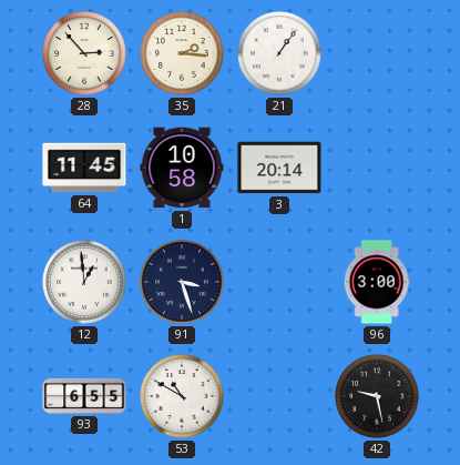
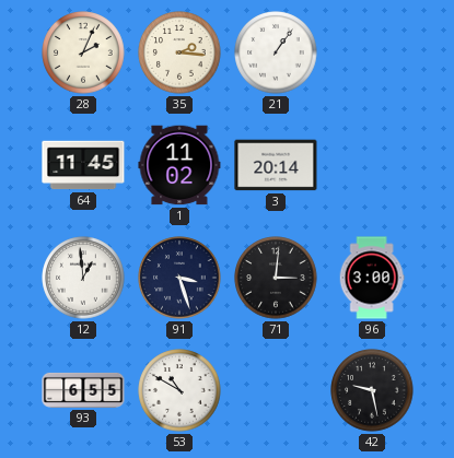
28: 2:53 -> 2:04
1: 10:58 -> 11:02
71: none -> 3:01
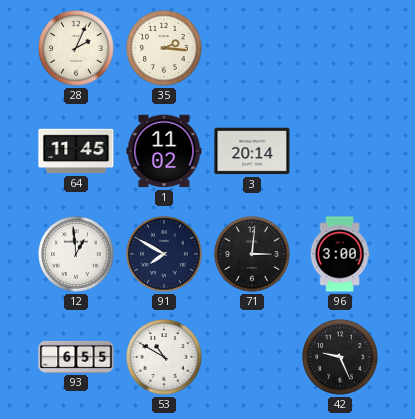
21: 1:06 -> none
91: 3:27 -> 7:50
42: 9:28 -> 9:26
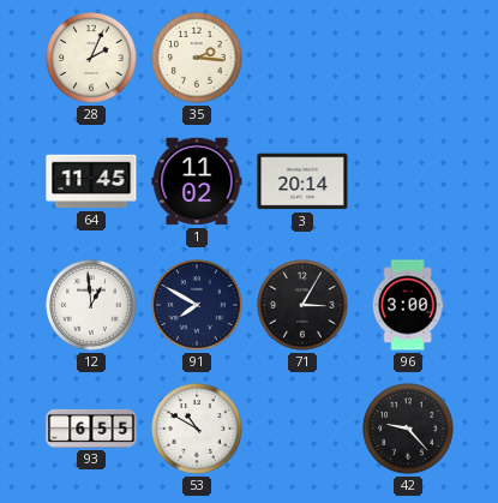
71: 3:01 -> 3:05
42: 9:26 -> 9:23
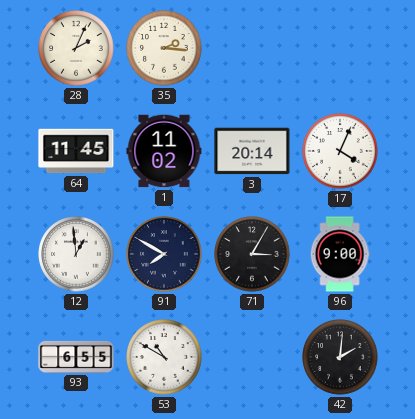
17: none -> 4:04
96: 3:00 -> 9:00
42: 9:23 -> 2:01
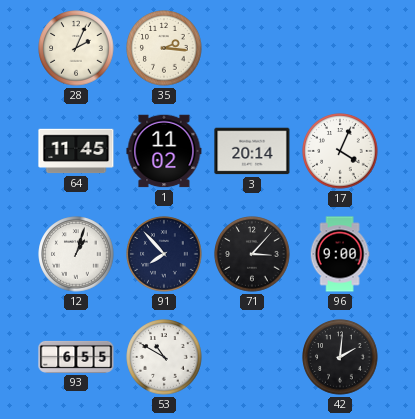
12: 12:59 -> 1:03
91: 7:50 -> 7:53
71: 3:05 -> 3:07
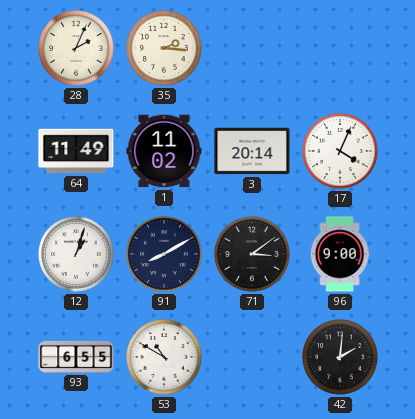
64: 11:45 -> 11:49
91: 7:53 -> 8:10
71: 3:07 -> 3:09
